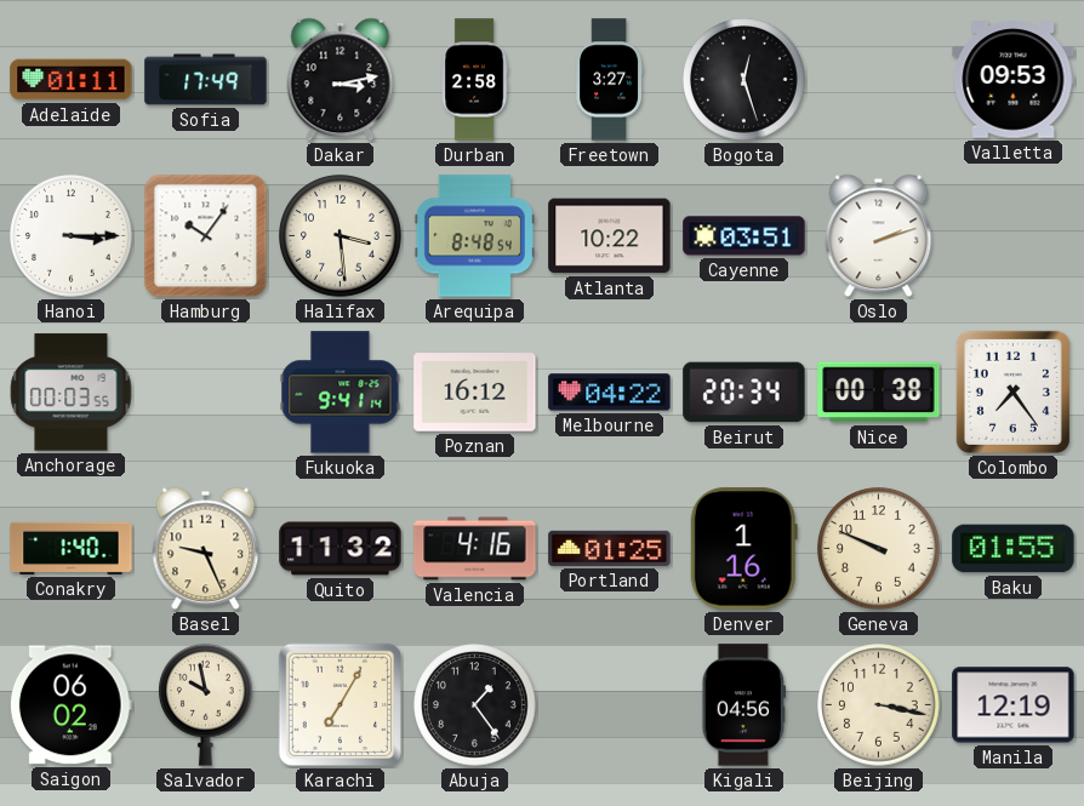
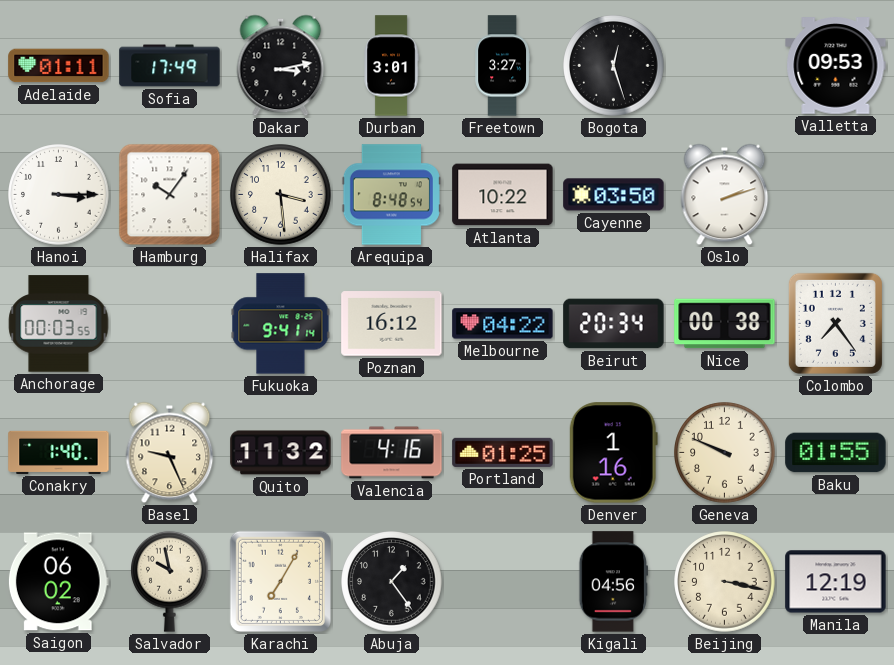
Durban: 2:58 -> 3:01
Cayenne: 03:51 -> 03:50
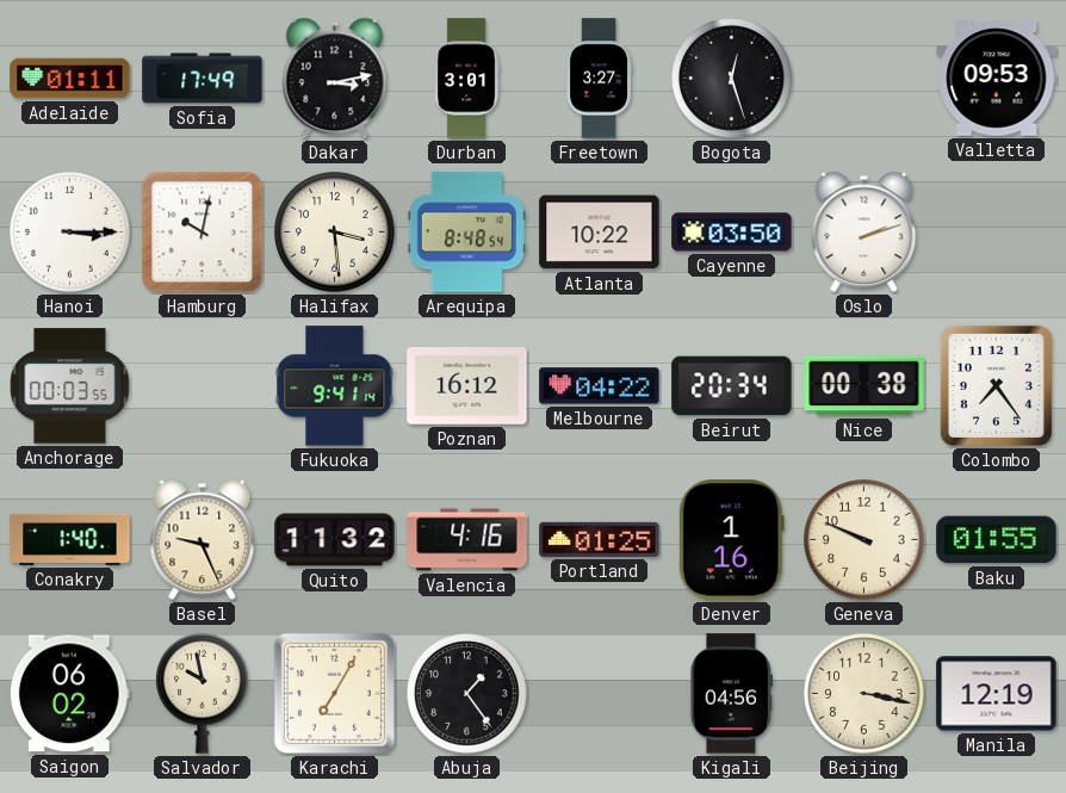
Hamburg: 10:06 -> 10:02
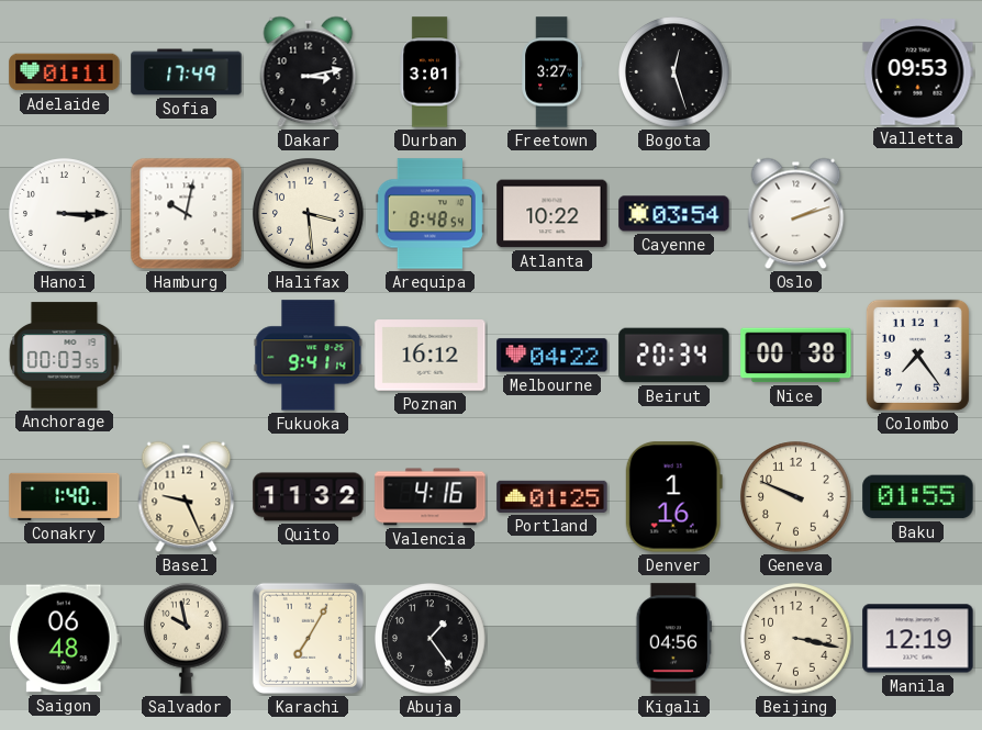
Cayenne: 03:50 -> 03:54
Saigon: 06:02 -> 06:48
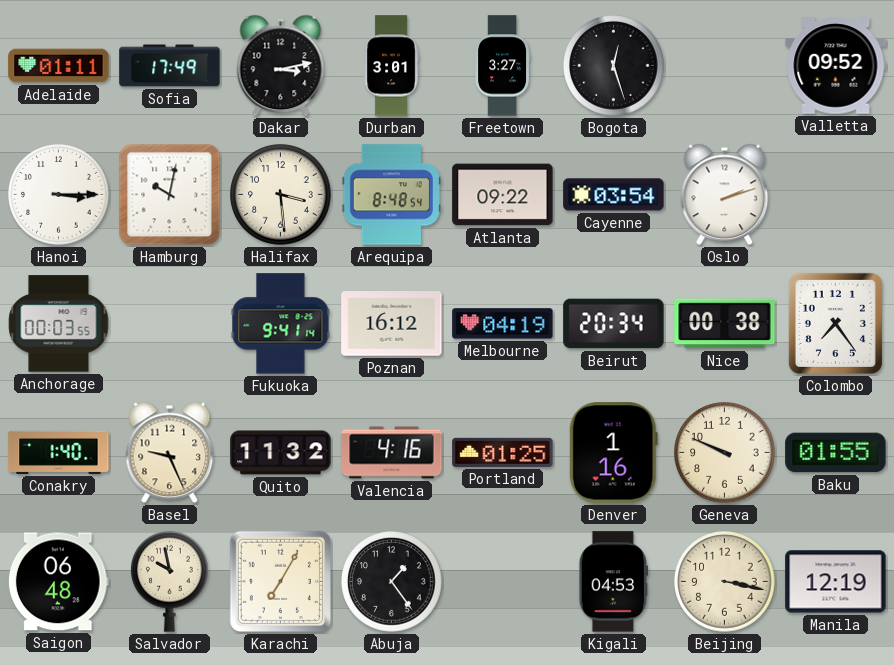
Valletta: 09:53 -> 09:52
Atlanta: 10:22 -> 09:22
Melbourne: 04:22 -> 04:19
Kigali: 04:56 -> 04:53
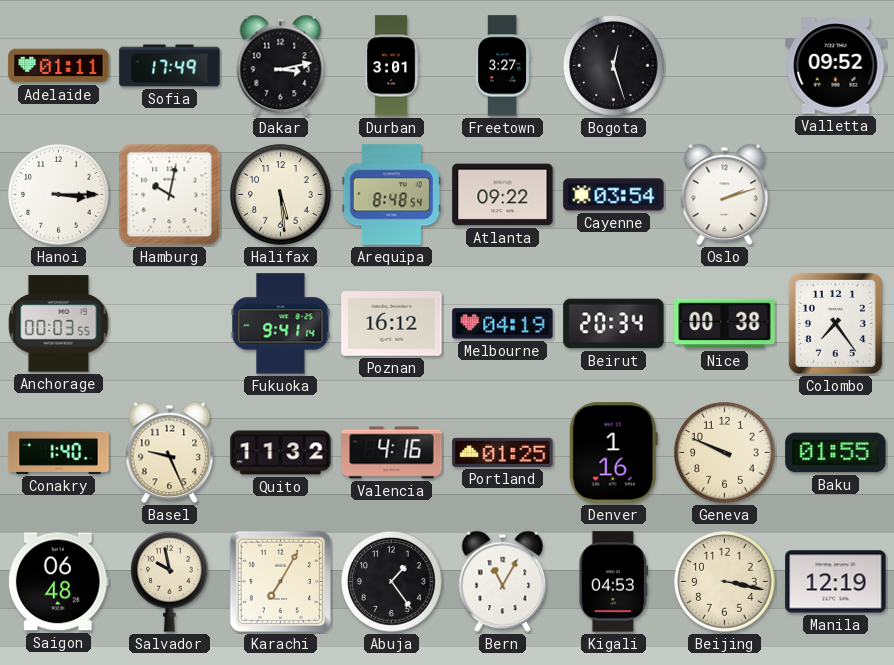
Halifax: 3:29 -> 5:29
Bern: none -> 11:05
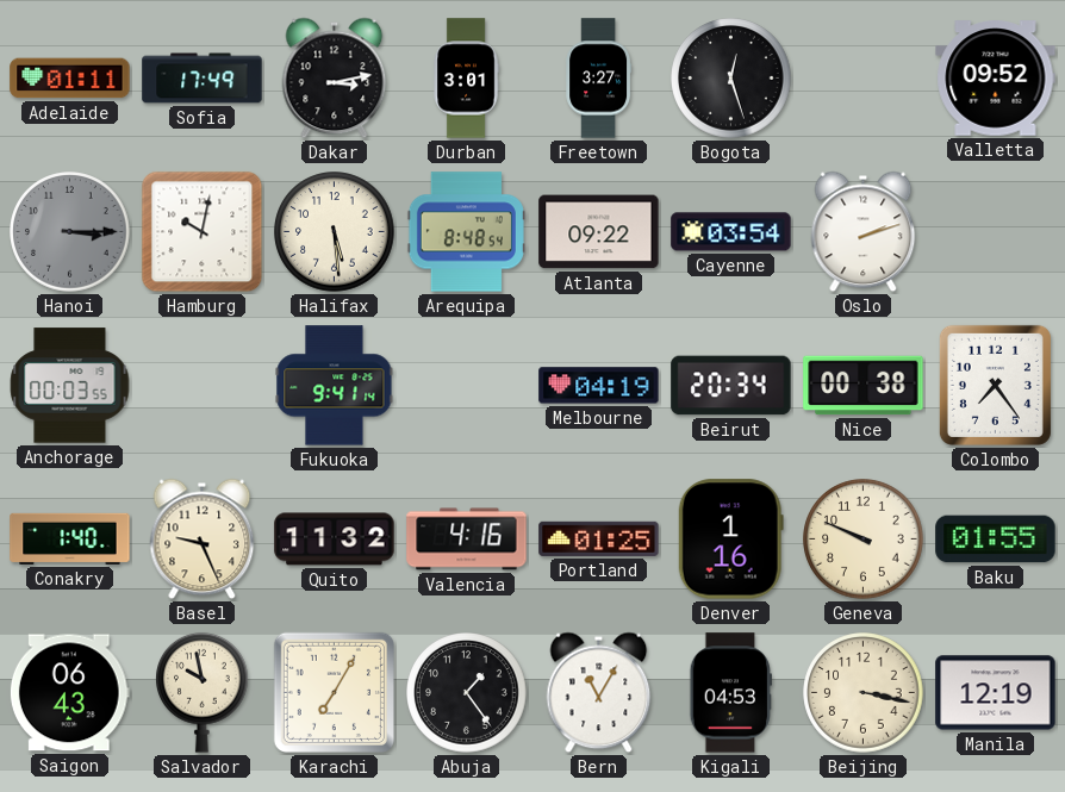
Hanoi dial: white -> grey
Poznan: 16:12 -> none
Saigon: 06:48 -> 06:43
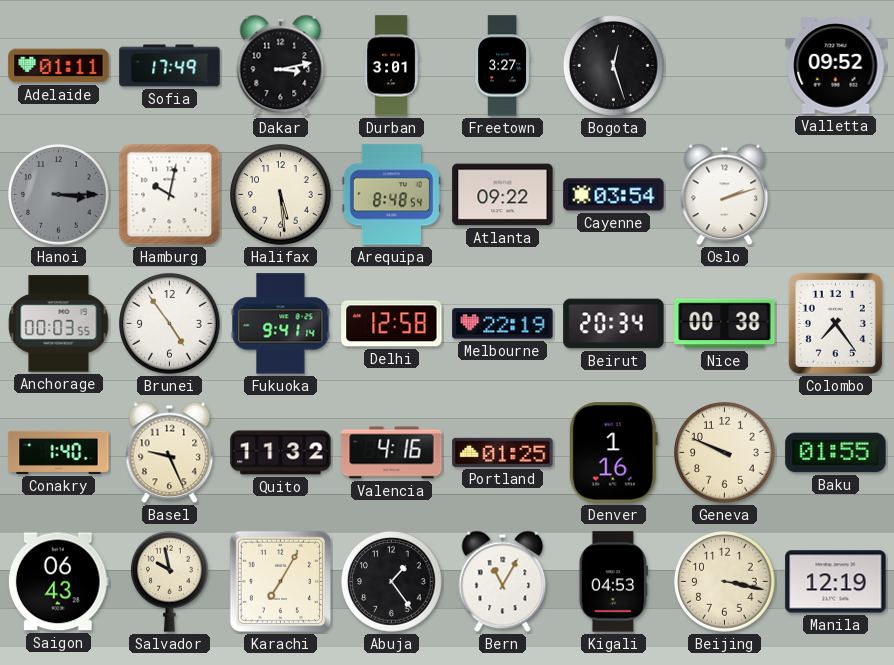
Brunei: none -> 4:54
Delhi: none -> 12:58
Melbourne: 04:19 -> 22:19
